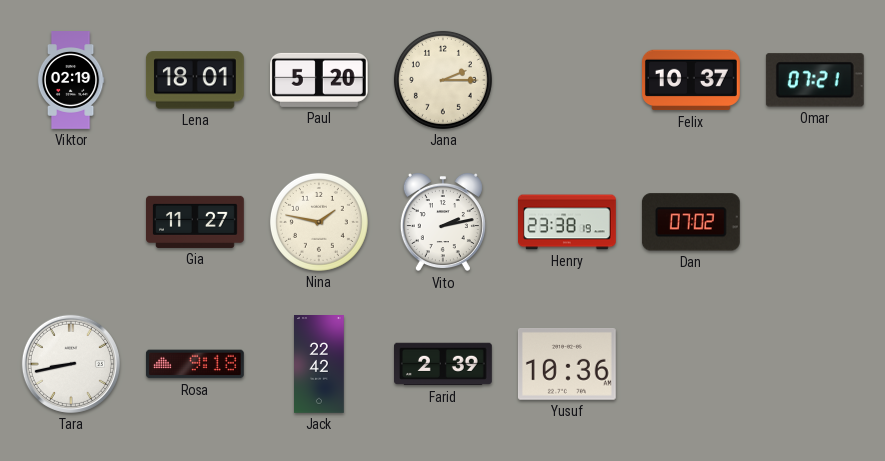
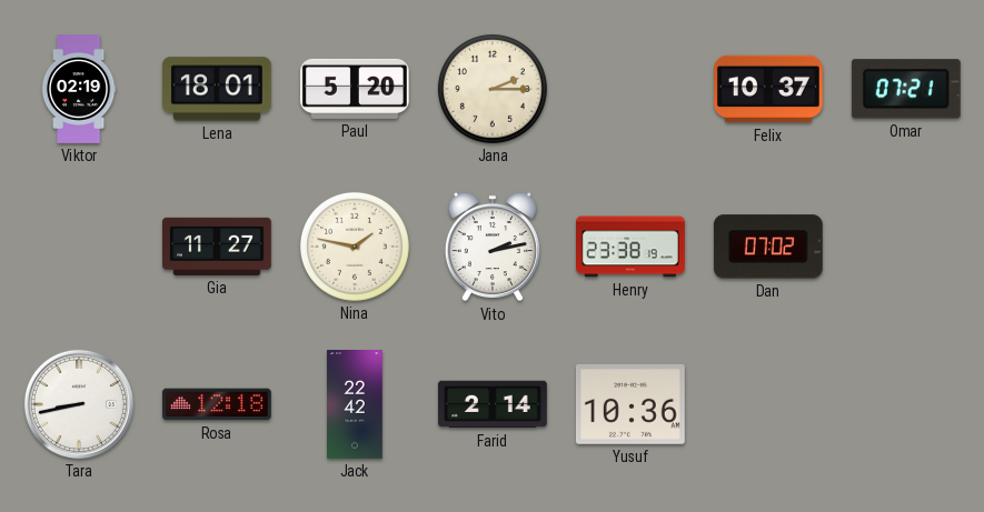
Rosa: 9:18 -> 12:18
Farid: 2:39 -> 2:14
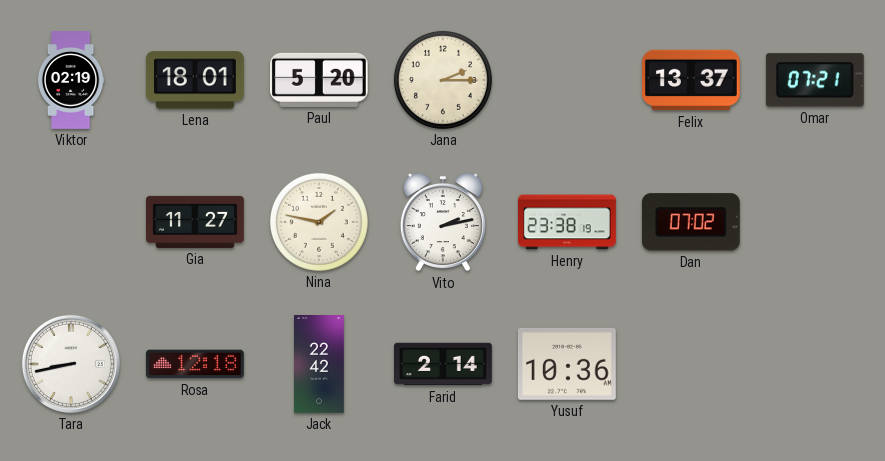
Felix: 10:37 -> 13:37
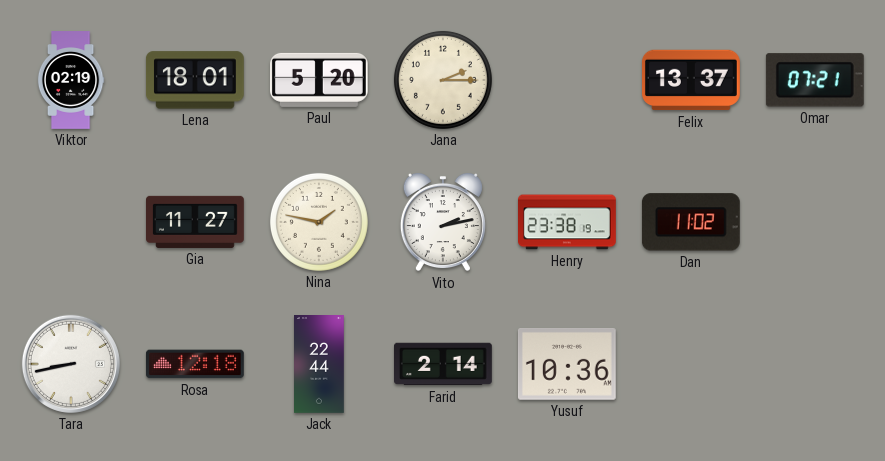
Dan: 07:02 -> 11:02
Jack: 22:42 -> 22:44
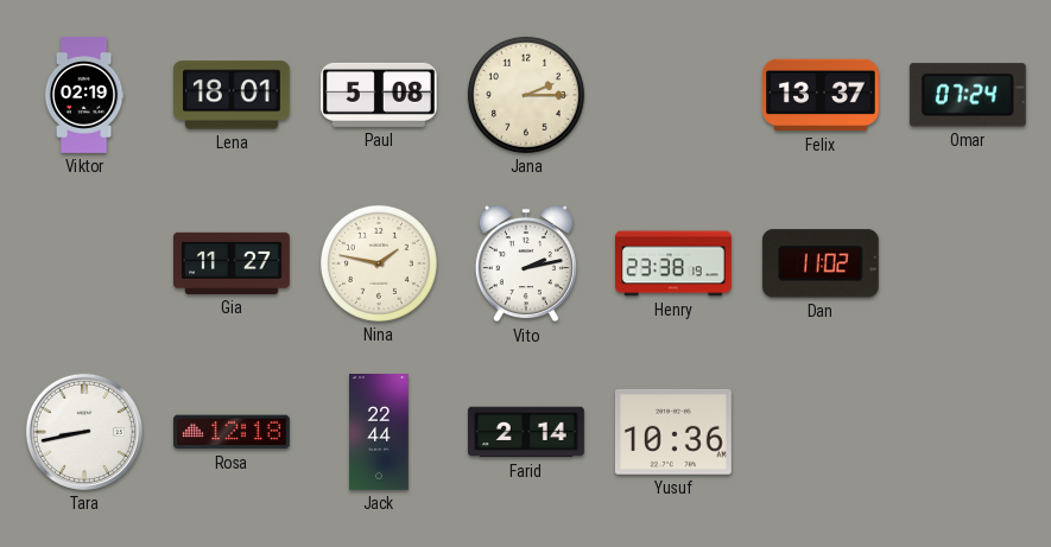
Paul: 5:20 -> 5:08
Omar: 07:21 -> 07:24
